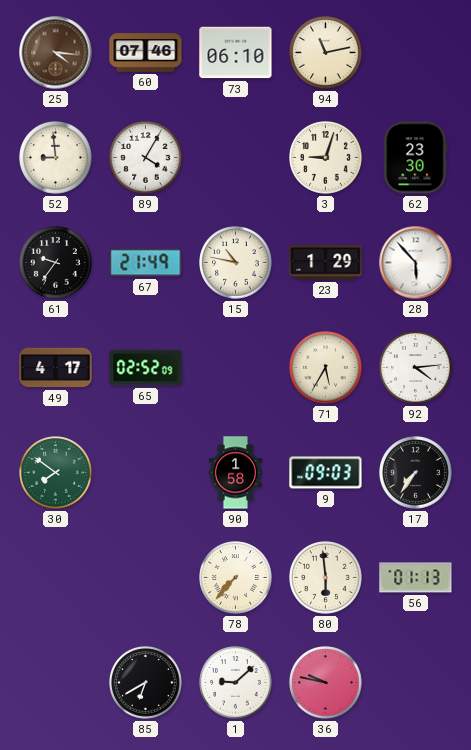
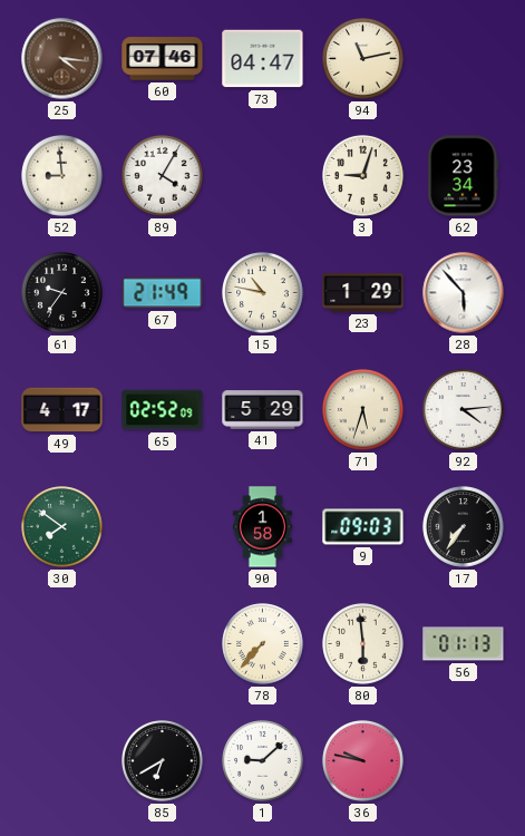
73: 06:10 -> 04:47
62: 23:30 -> 23:34
41: none -> 5:29
71: 5:35 -> 5:33
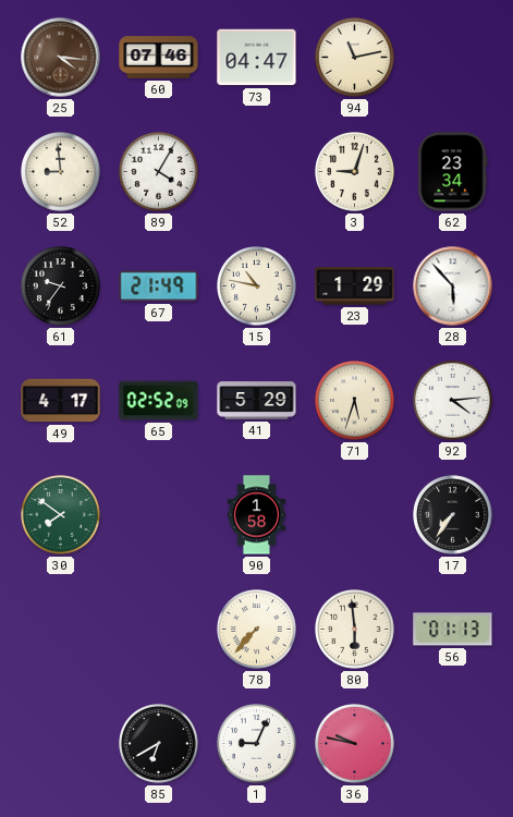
9: 09:03 -> none
1: 9:08 -> 9:04
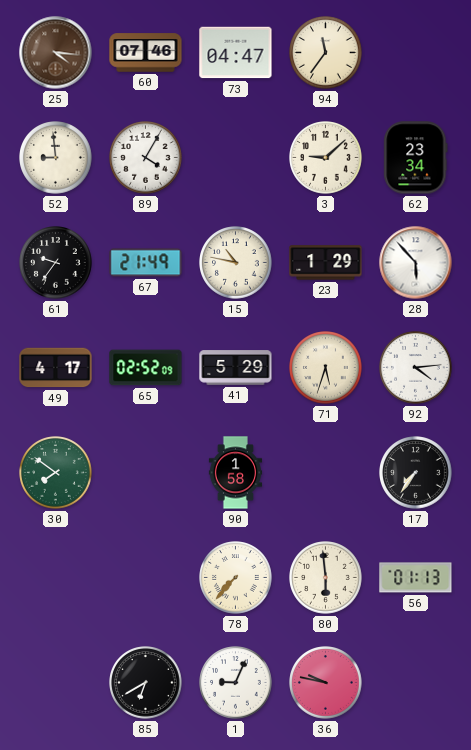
94: 11:13 -> 11:36
3: 9:03 -> 9:08
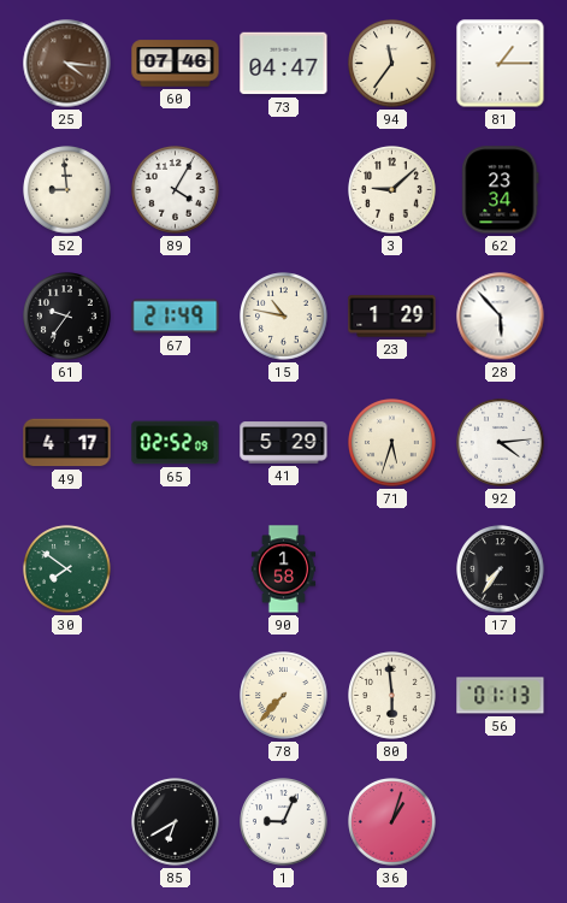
81: none -> 1:15
36: 9:47 -> 1:03
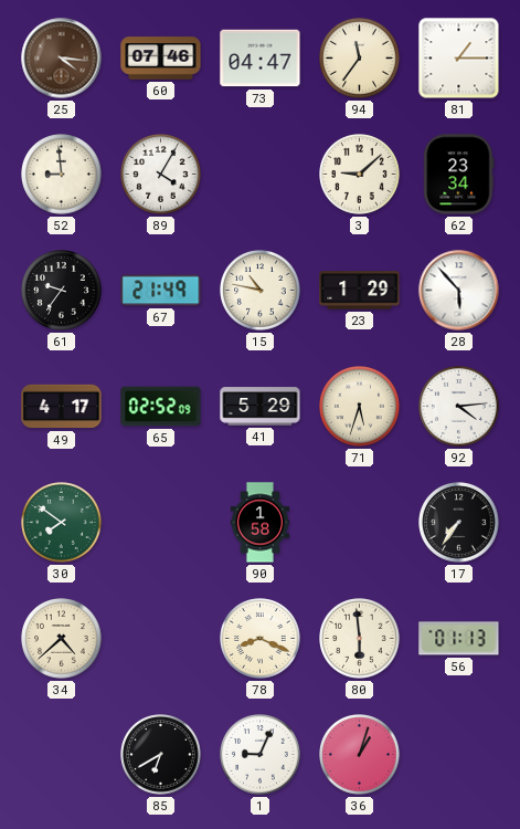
34: none -> 4:38
78: 7:37 -> 8:19
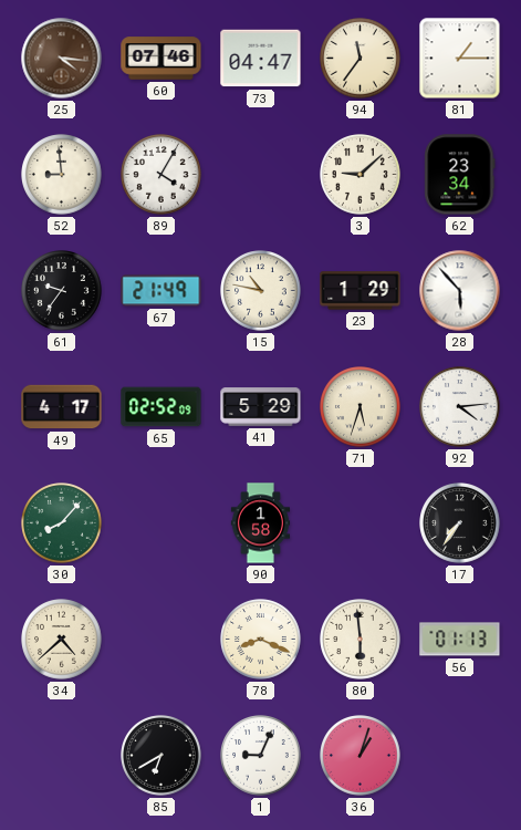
30: 7:51 -> 8:07
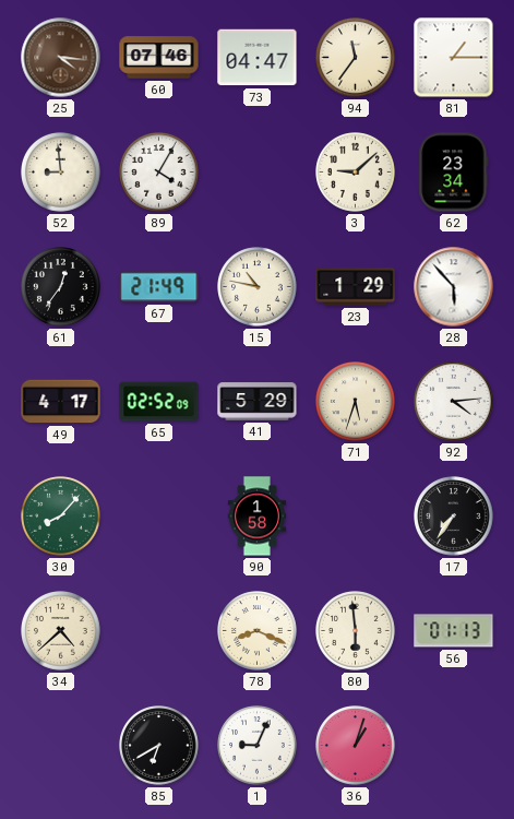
61: 9:36 -> 12:36
